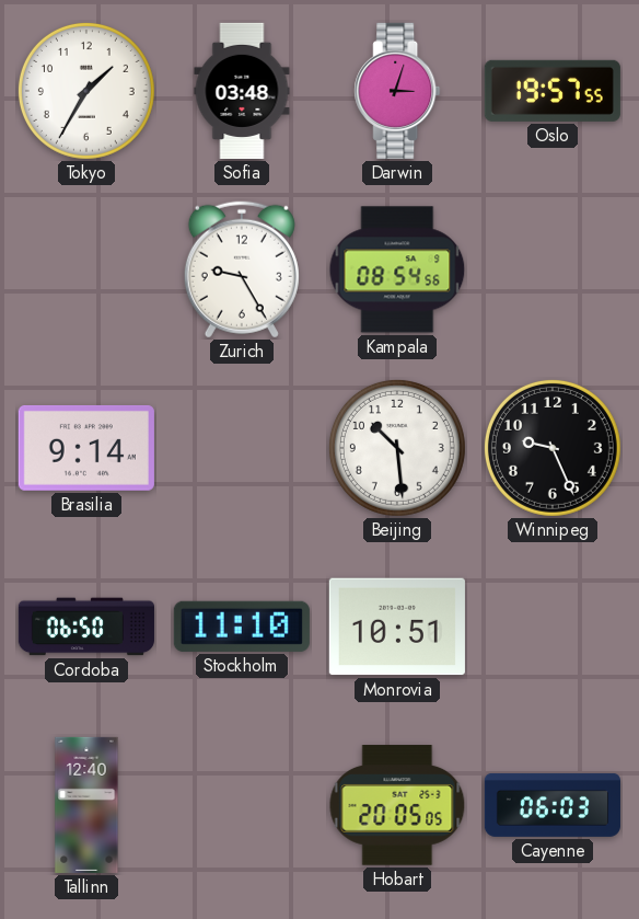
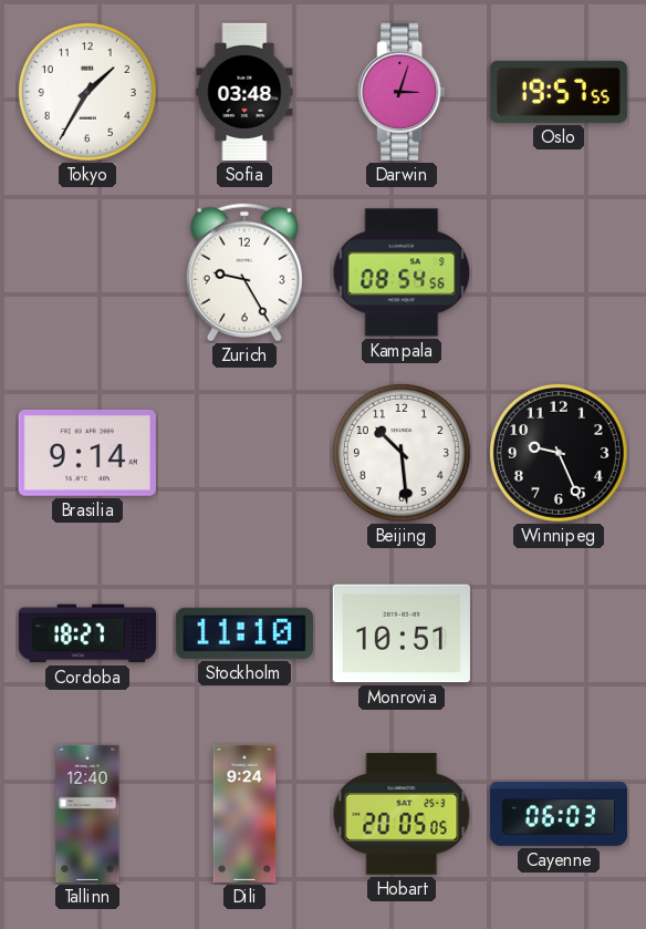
Cordoba: 06:50 -> 18:27
Dili: none -> 9:24
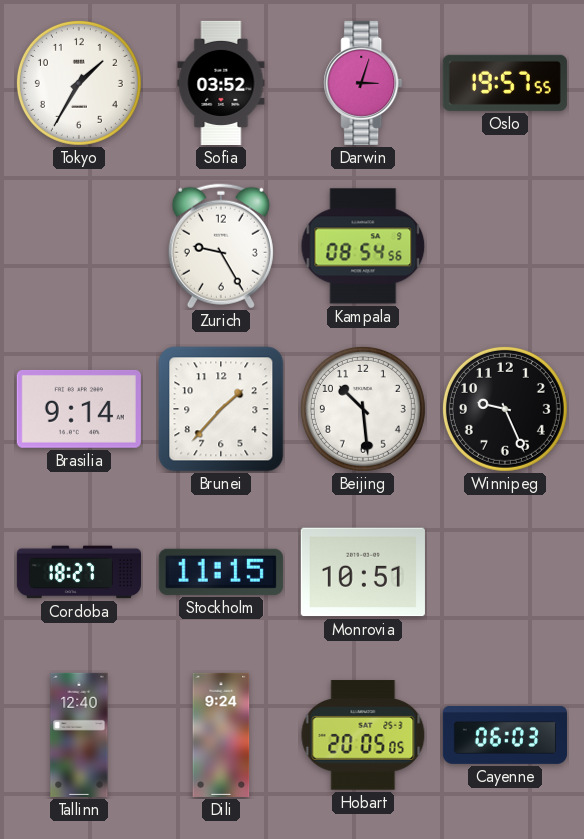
Sofia: 03:48 -> 03:52
Brunei: none -> 1:37
Stockholm: 11:10 -> 11:15
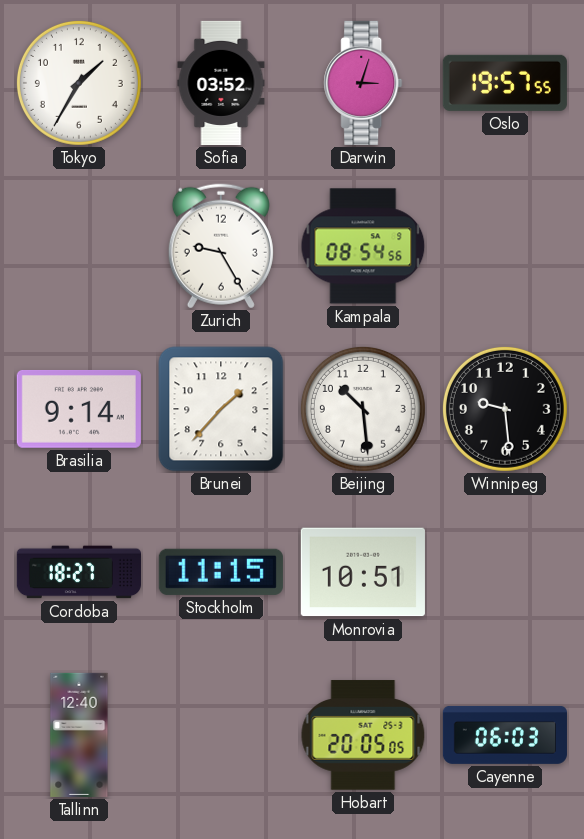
Winnipeg: 9:26 -> 9:29
Dili: 9:24 -> none
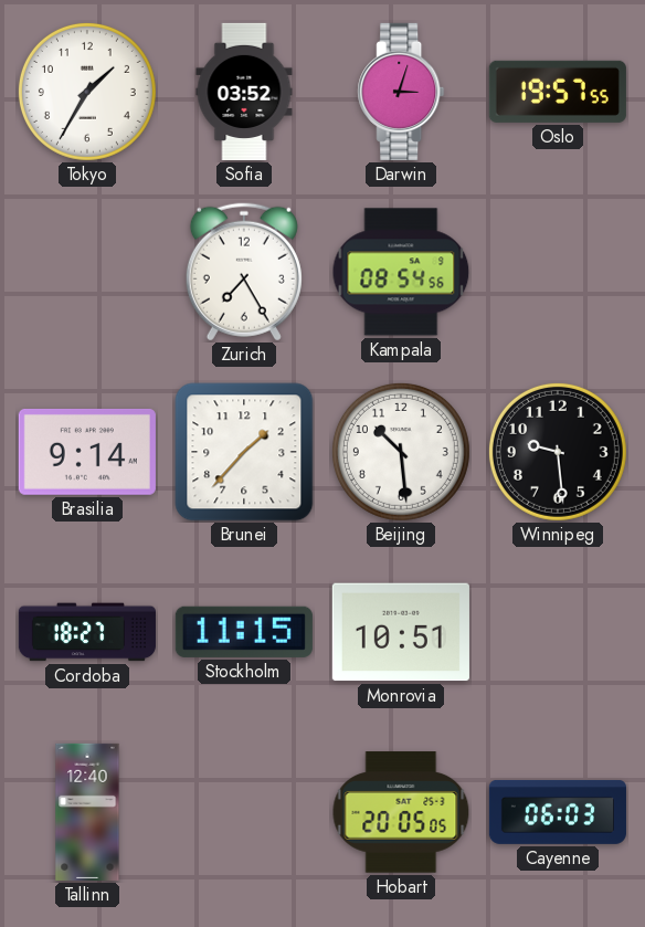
Zurich: 9:25 -> 7:25
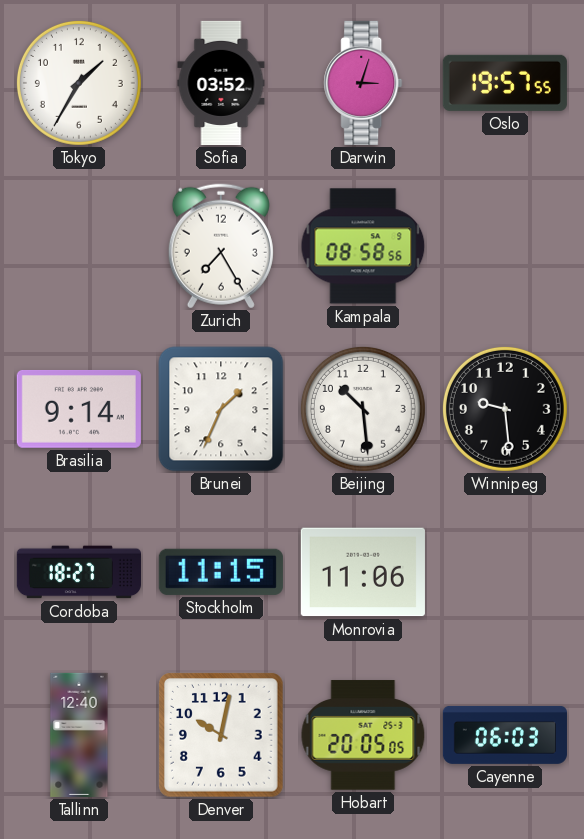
Kampala: 08:54 -> 08:58
Brunei: 1:37 -> 1:34
Monrovia: 10:51 -> 11:06
Denver: none -> 10:02
